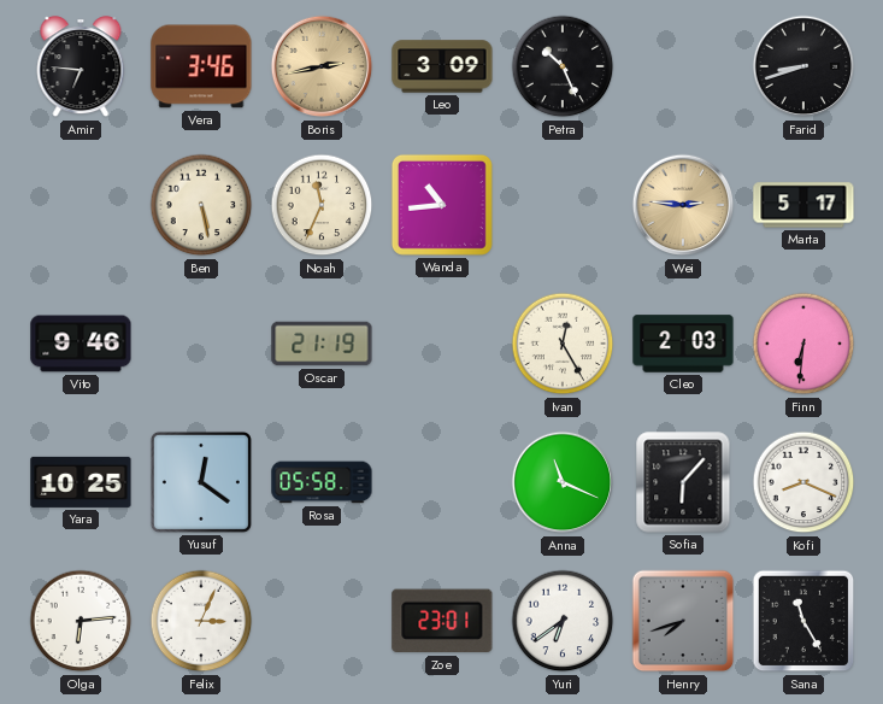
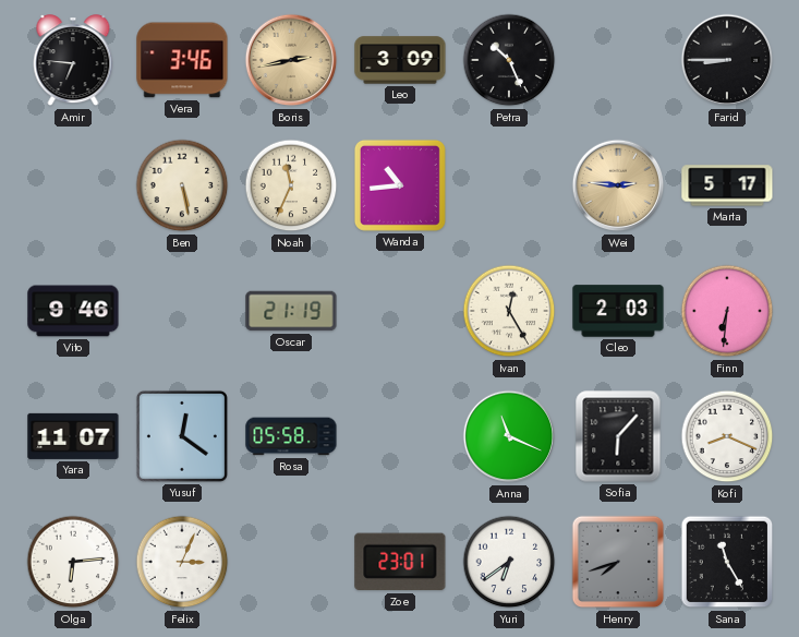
Farid: 8:42 -> 8:45
Yara: 10:25 -> 11:07
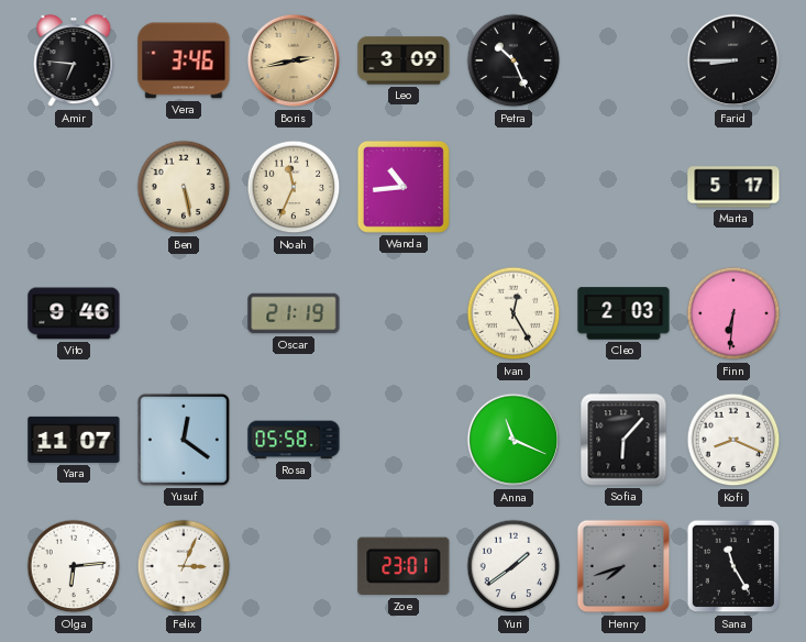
Wei: 2:46 -> none
Yuri: 6:39 -> 1:39
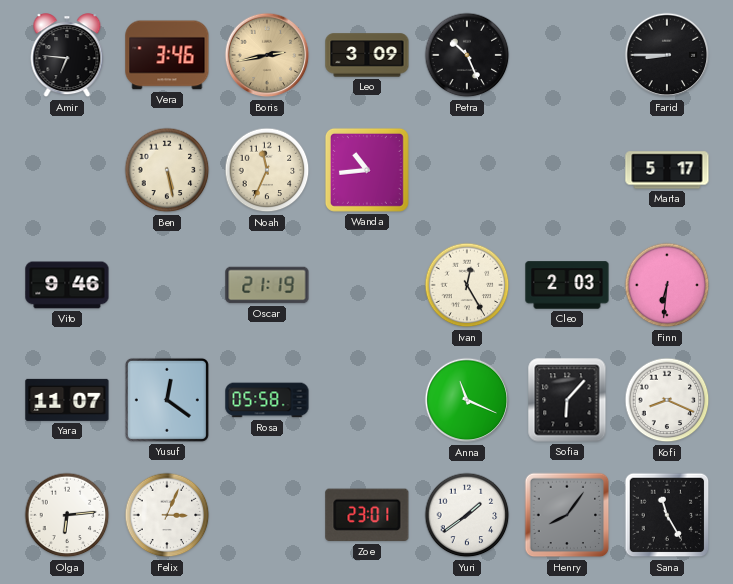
Henry: 7:42 -> 8:06
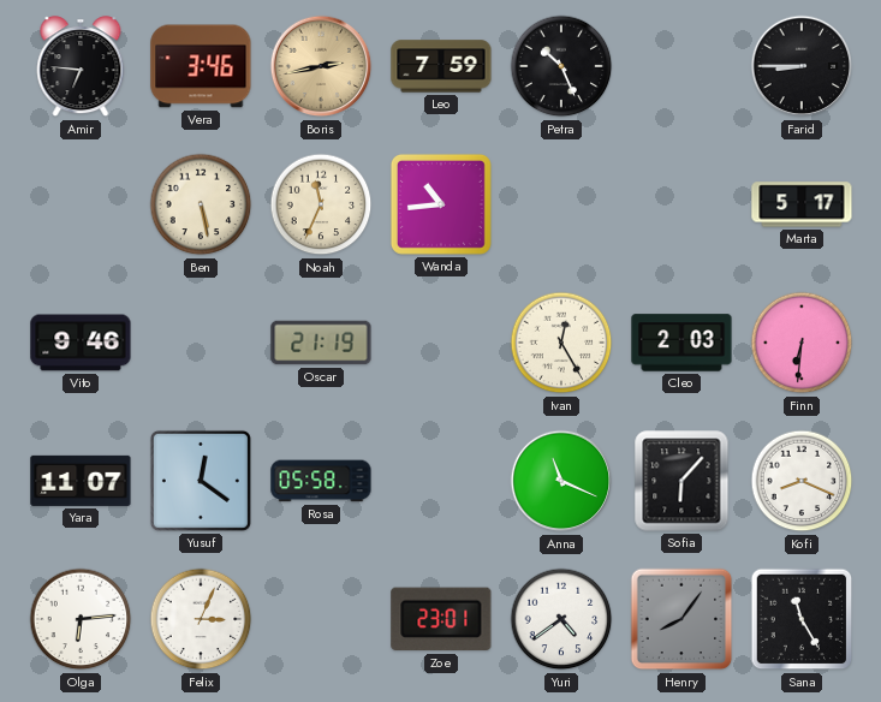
Leo: 3:09 -> 7:59
Yuri: 1:39 -> 4:39
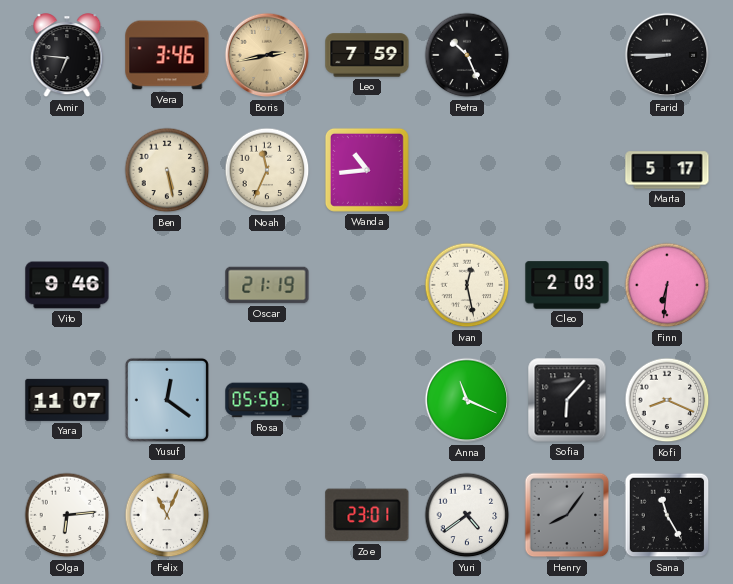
Ivan: 12:25 -> 12:28
Felix: 3:04 -> 11:04
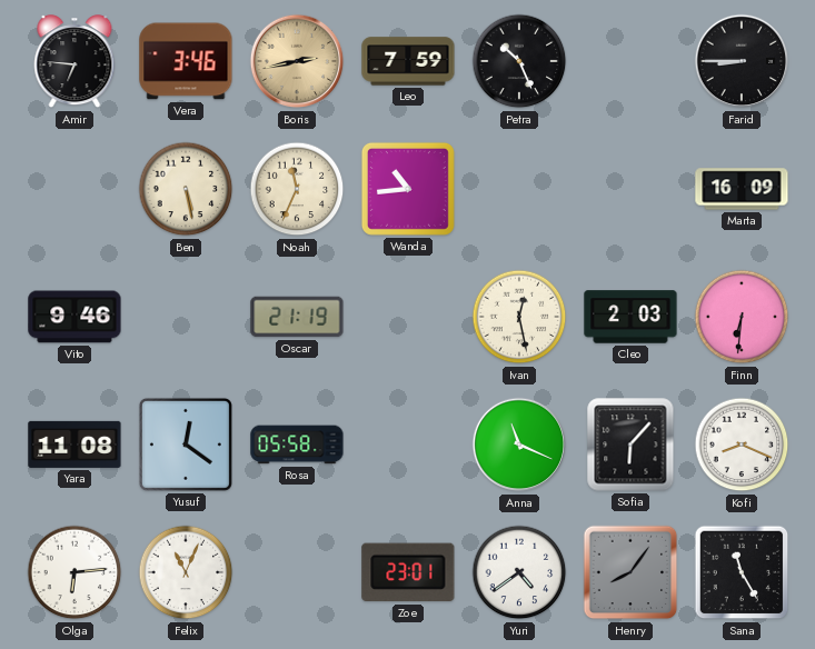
Marta: 5:17 -> 16:09
Yara: 11:07 -> 11:08
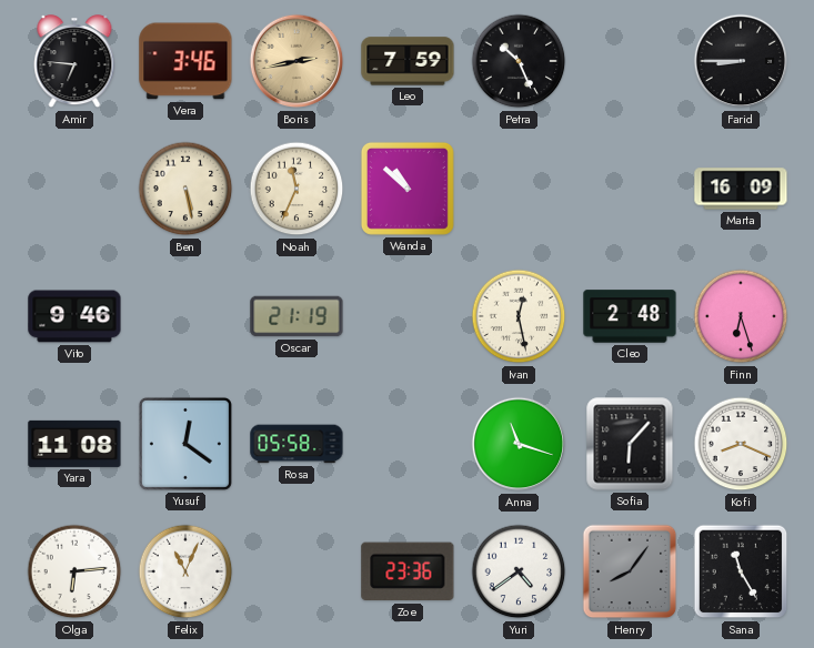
Wanda: 10:44 -> 10:52
Cleo: 2:03 -> 2:48
Finn: 6:31 -> 6:27
Anna: 11:19 -> 11:18
Zoe: 23:01 -> 23:36
